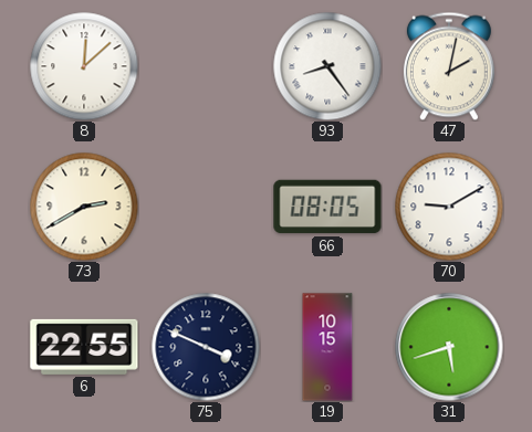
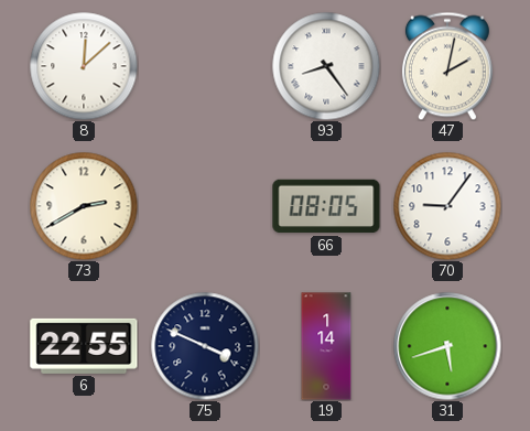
70: 9:10 -> 9:06
19: 10:15 -> 1:14
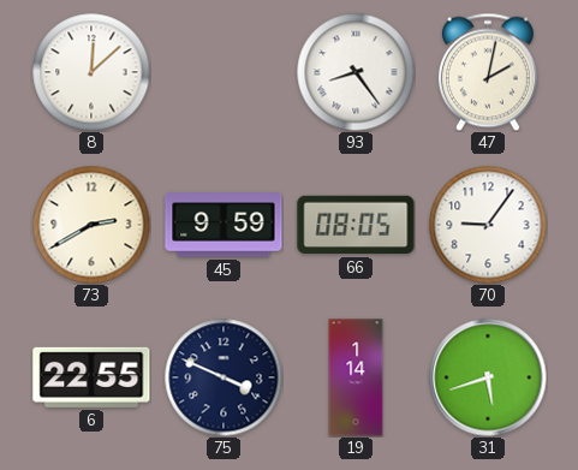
45: none -> 9:59
